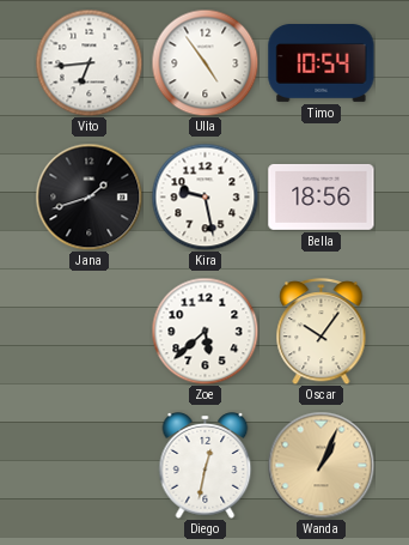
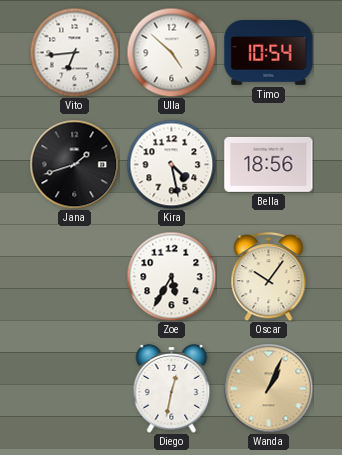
Ulla: 4:54 -> 4:52
Kira: 9:28 -> 4:28
Zoe: 5:38 -> 5:35
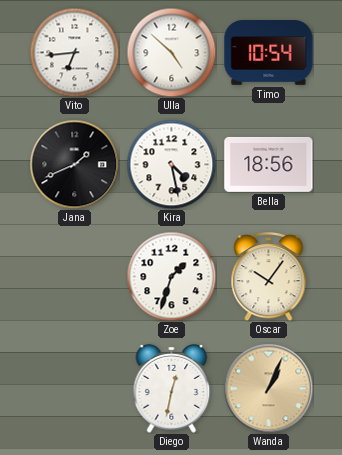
Jana: 1:42 -> 1:41
Zoe: 5:35 -> 1:33
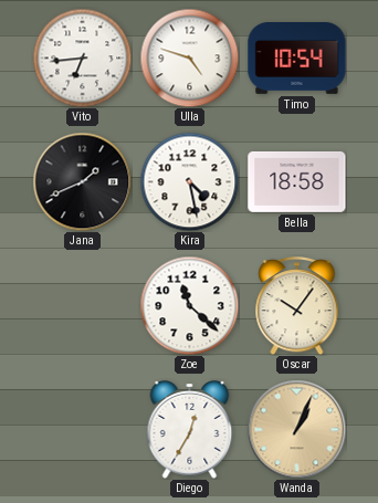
Ulla: 4:52 -> 4:48
Bella: 18:56 -> 18:58
Zoe: 1:33 -> 11:22
Diego: 12:32 -> 12:35
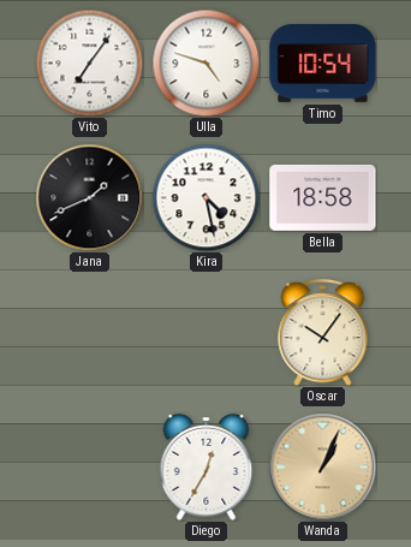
Vito: 6:44 -> 7:06
Zoe: 11:22 -> none
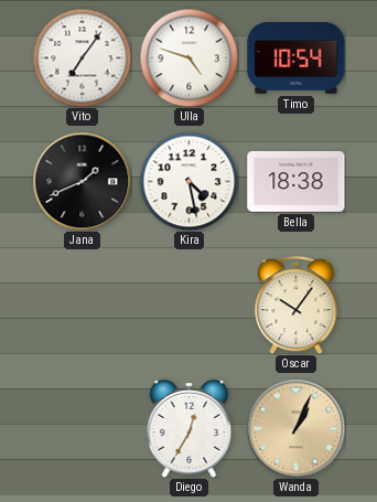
Bella: 18:58 -> 18:38
